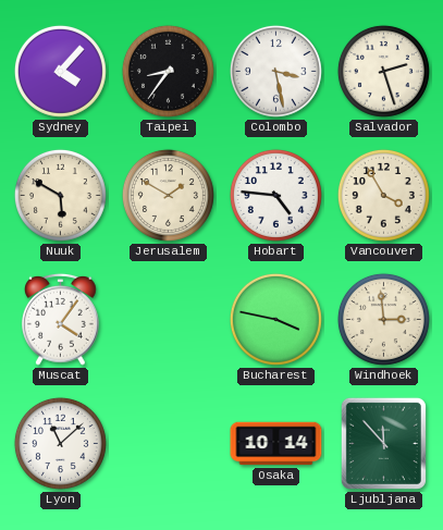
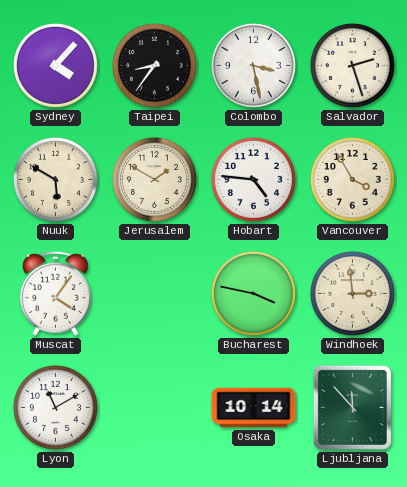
Lyon: 11:08 -> 11:10
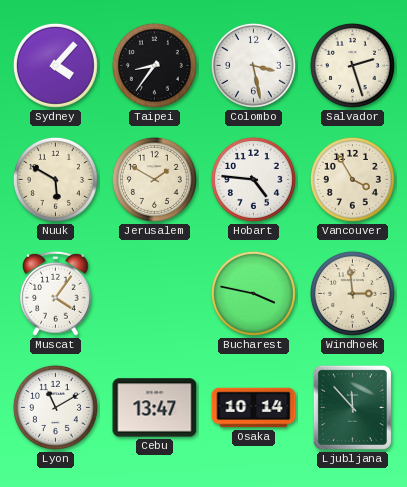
Cebu: none -> 13:47
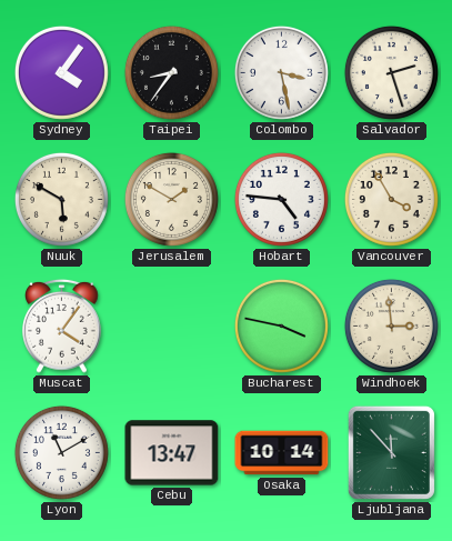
Sydney: 4:07 -> 4:06
